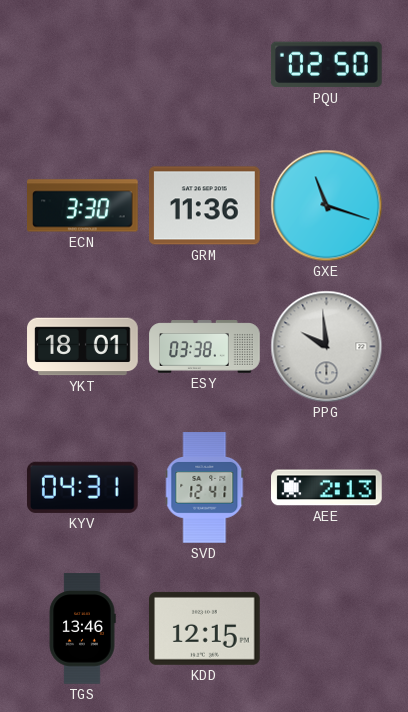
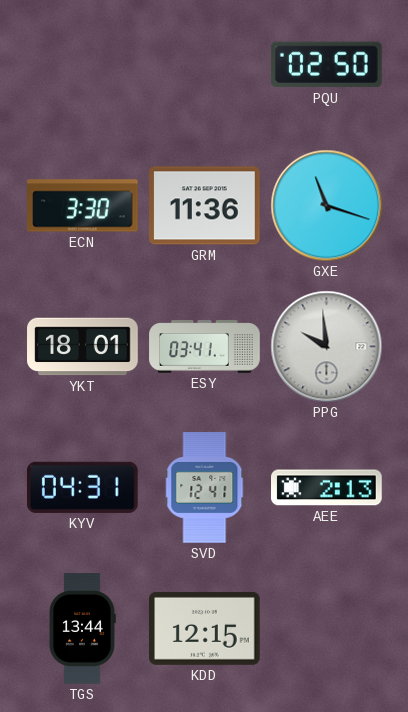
ESY: 03:38 -> 03:41
TGS: 13:46 -> 13:44
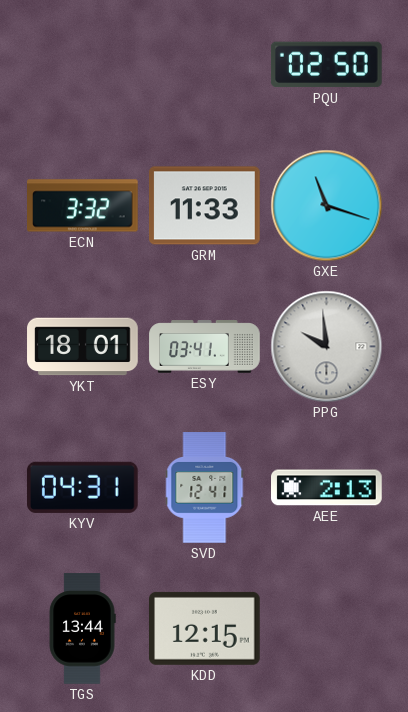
ECN: 3:30 -> 3:32
GRM: 11:36 -> 11:33
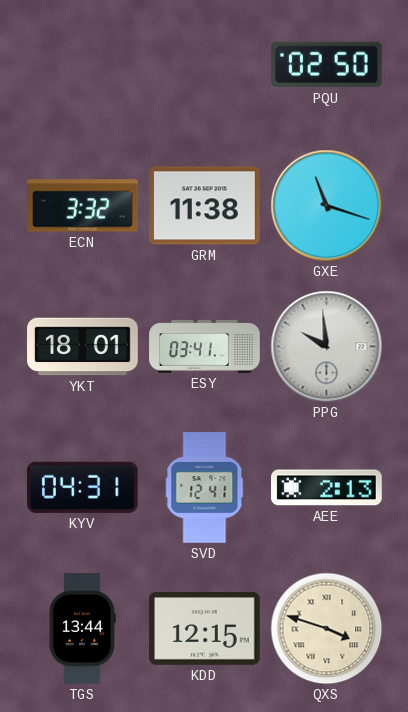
GRM: 11:33 -> 11:38
QXS: none -> 3:48
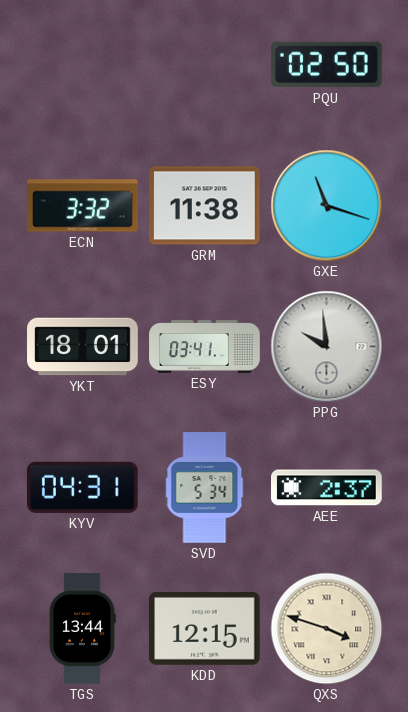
SVD: 12:41 -> 5:34
AEE: 2:13 -> 2:37
